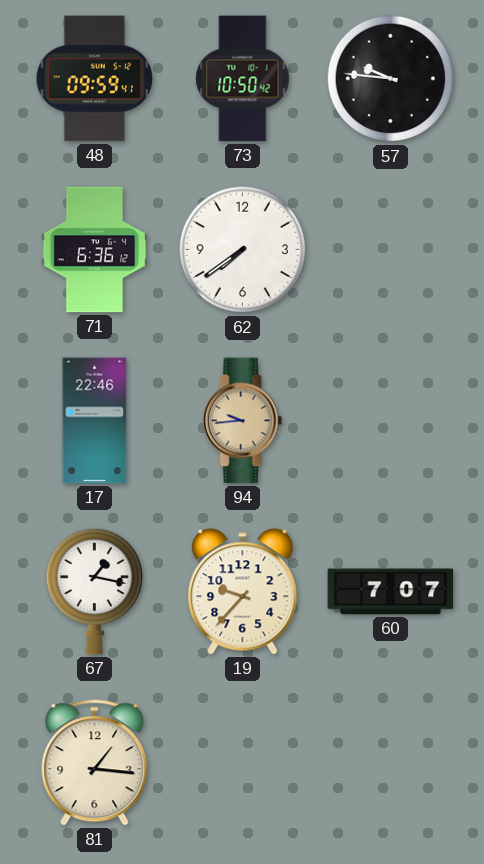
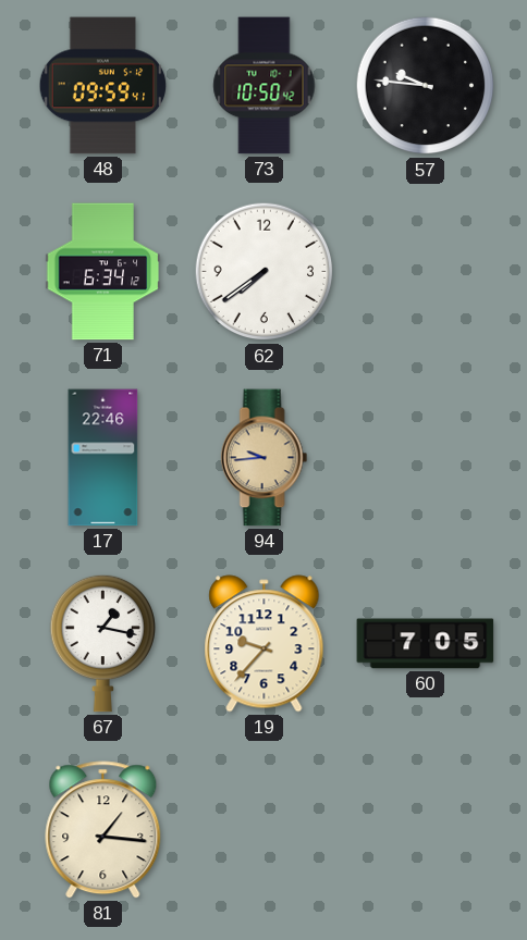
71: 6:36 -> 6:34
60: 7:07 -> 7:05
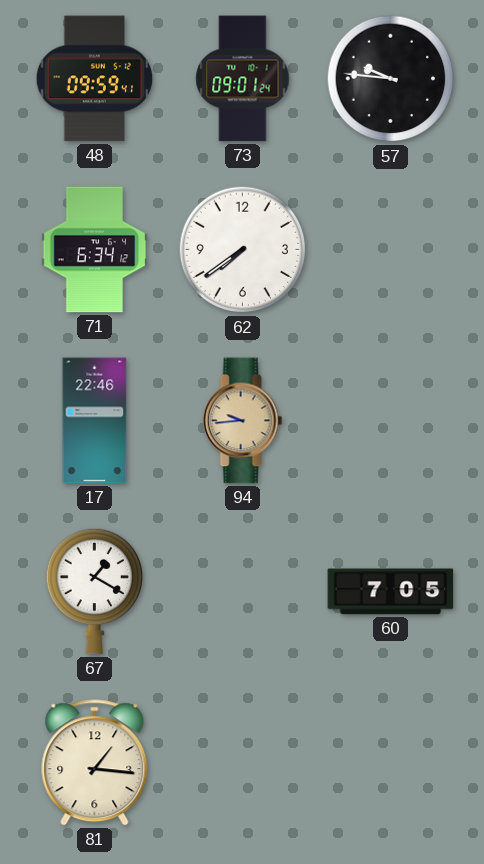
73: 10:50 -> 09:01
67: 1:17 -> 1:20
19: 9:37 -> none
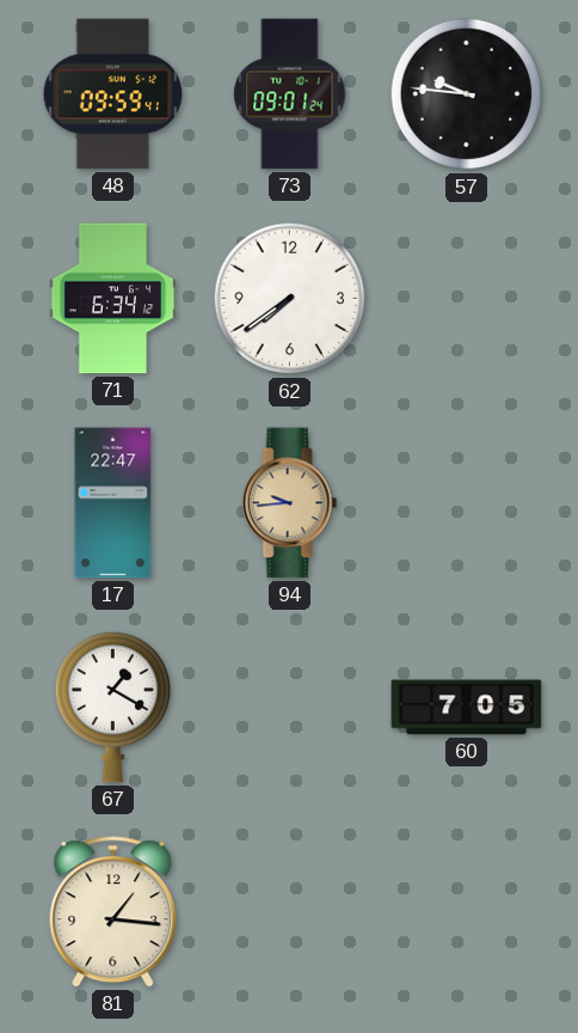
17: 22:46 -> 22:47
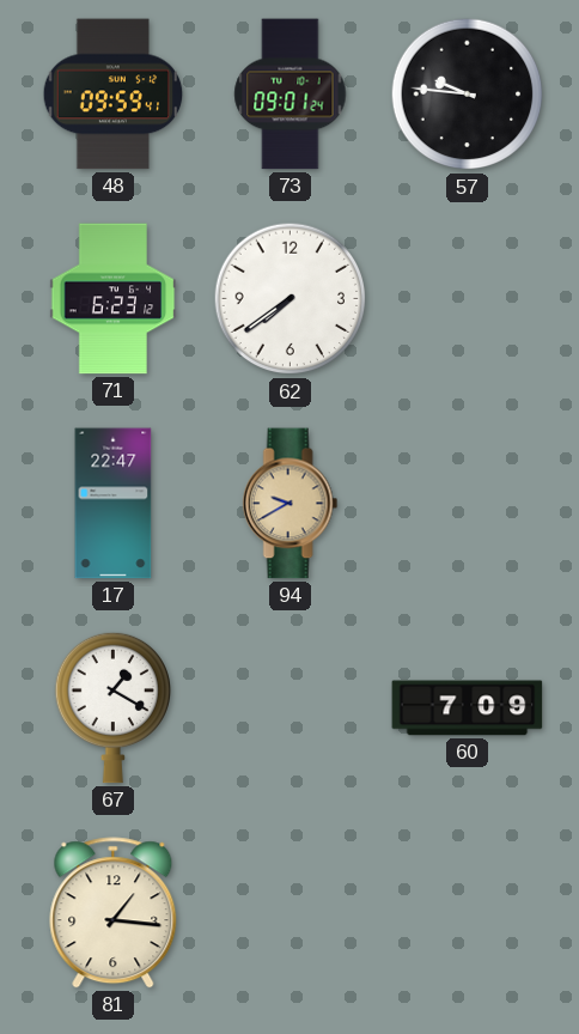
71: 6:34 -> 6:23
94: 9:44 -> 9:40
60: 7:05 -> 7:09
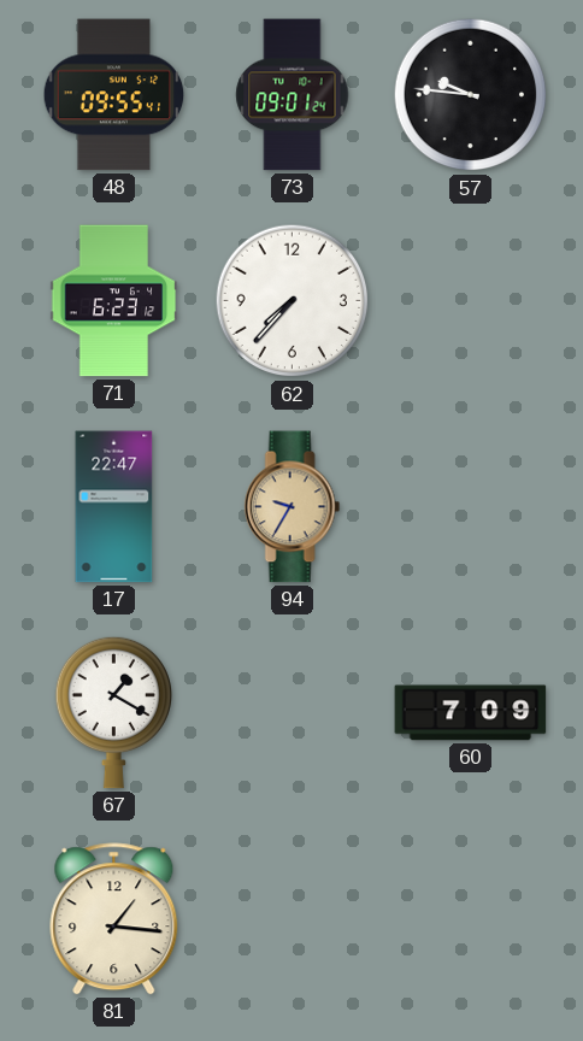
48: 09:59 -> 09:55
62: 7:39 -> 7:37
94: 9:40 -> 9:35
